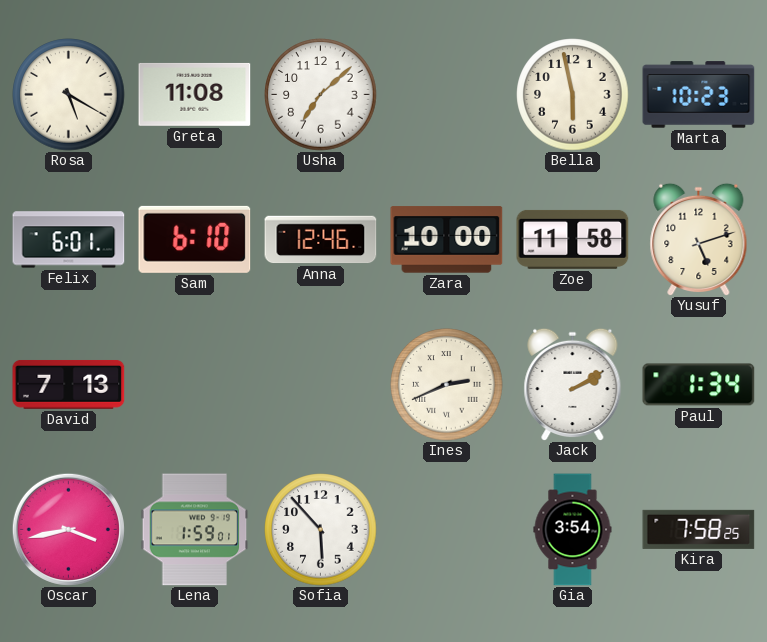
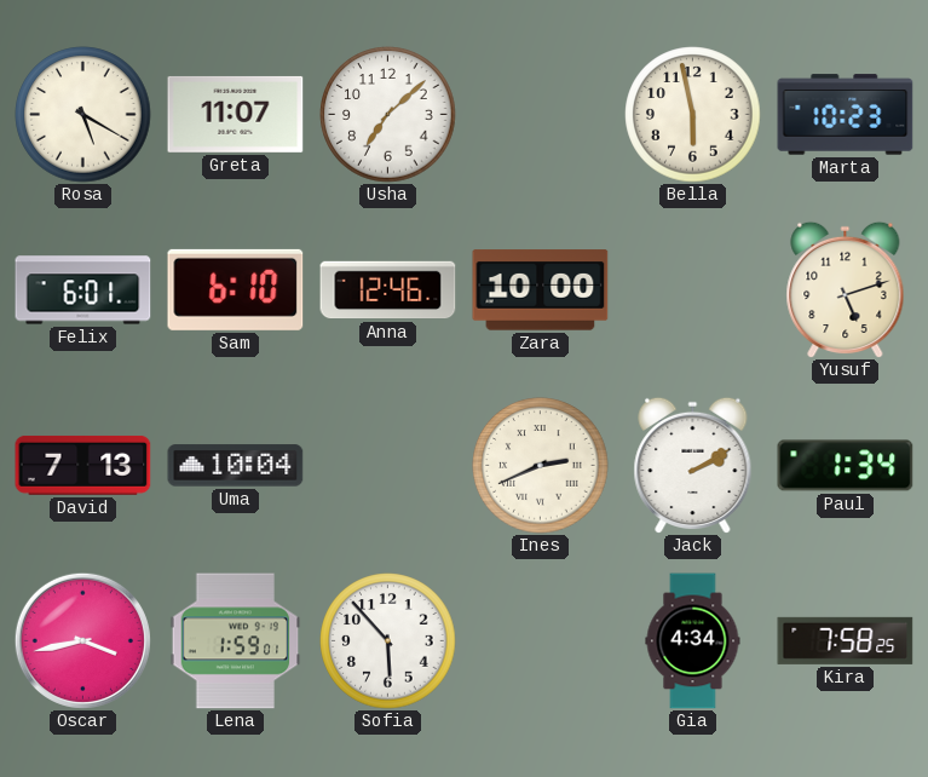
Greta: 11:08 -> 11:07
Zoe: 11:58 -> none
Uma: none -> 10:04
Gia: 3:54 -> 4:34
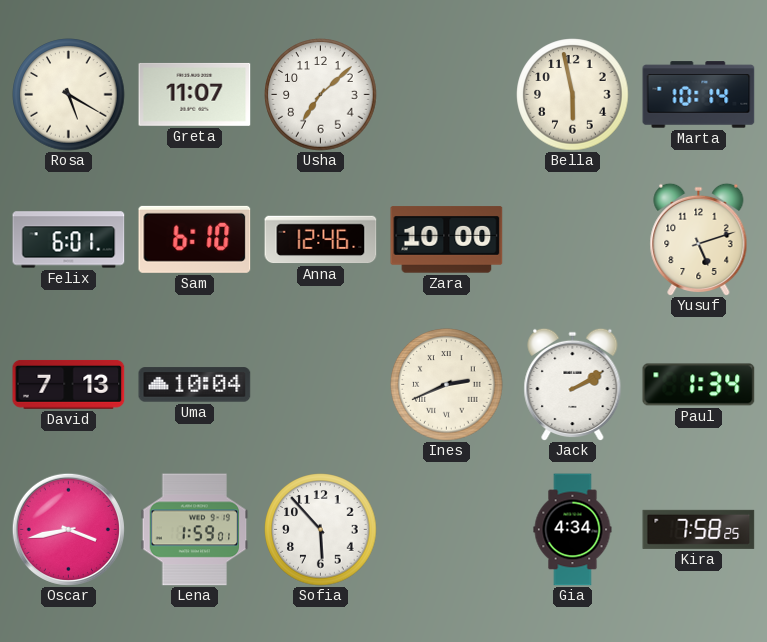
Marta: 10:23 -> 10:14
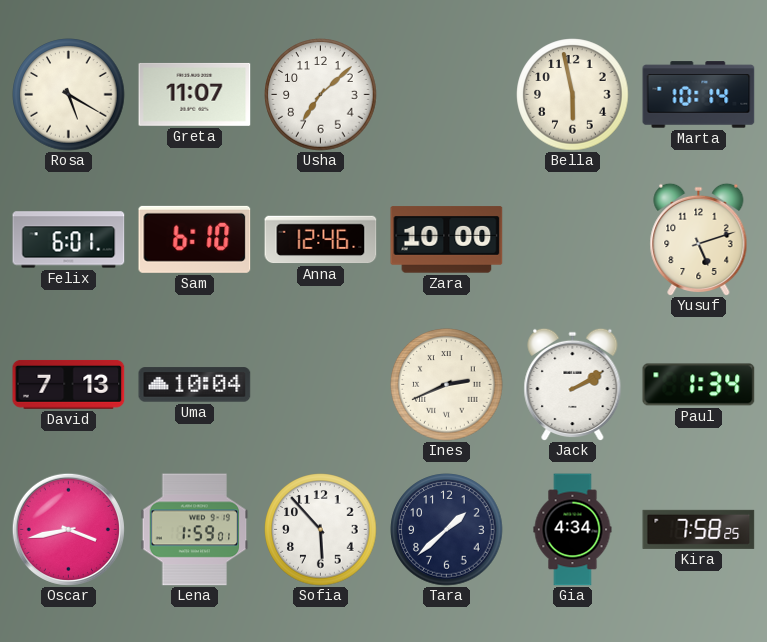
Tara: none -> 1:38
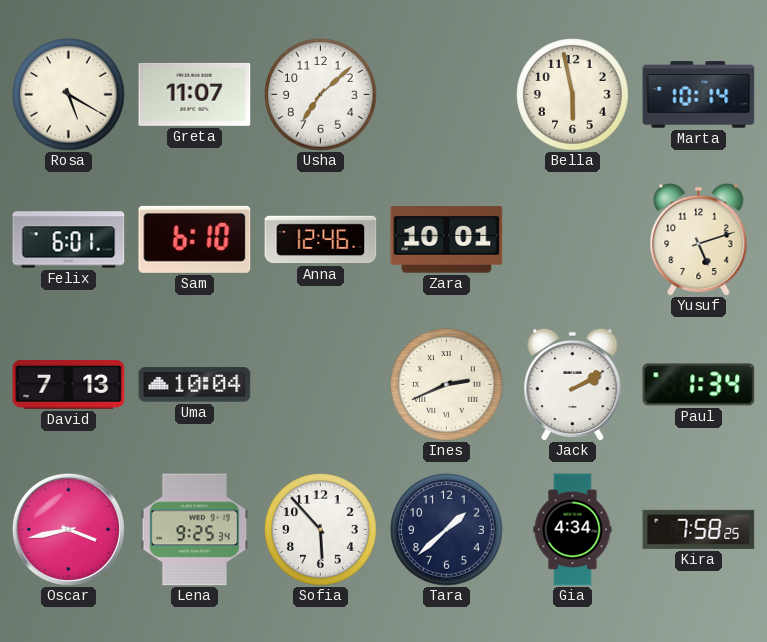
Zara: 10:00 -> 10:01
Lena: 1:59 -> 9:25
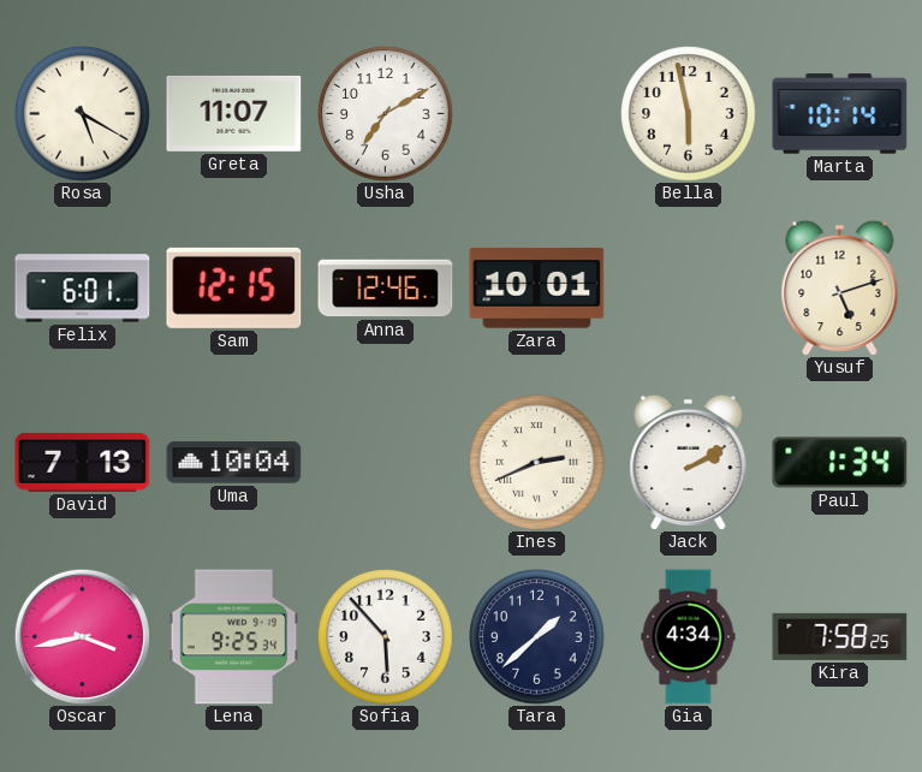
Usha: 7:08 -> 7:10
Sam: 6:10 -> 12:15
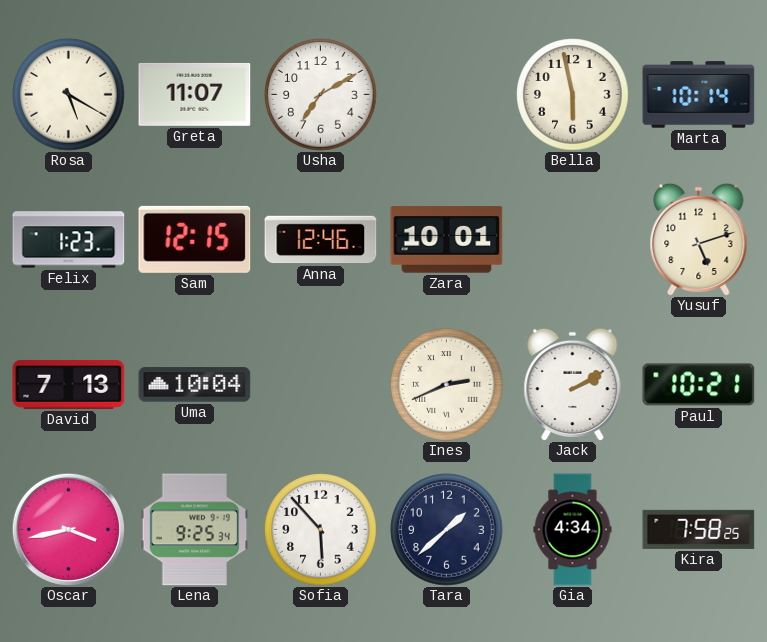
Felix: 6:01 -> 1:23
Paul: 1:34 -> 10:21
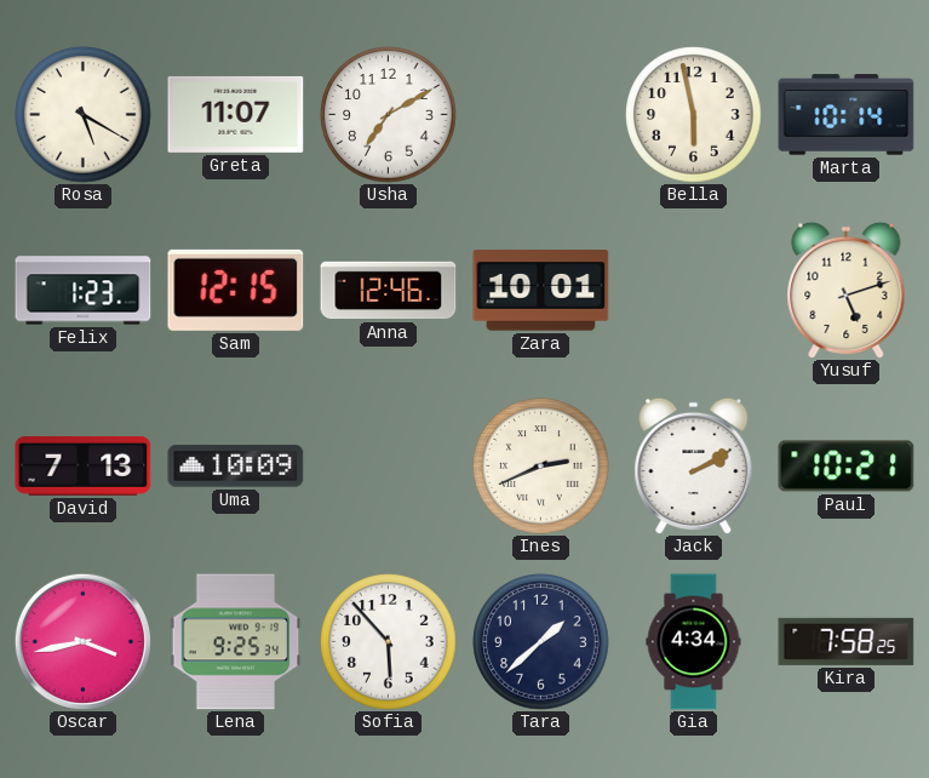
Uma: 10:04 -> 10:09
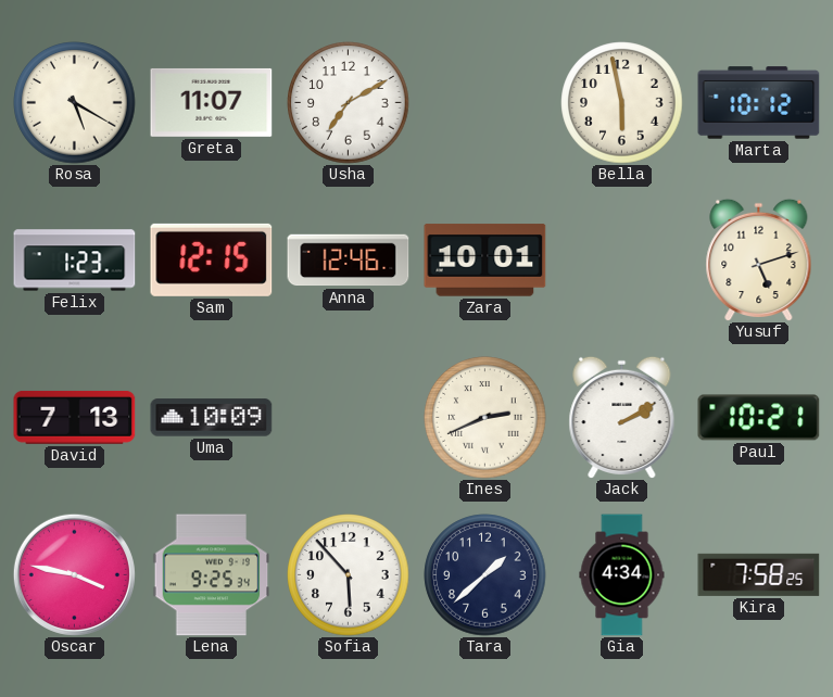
Marta: 10:14 -> 10:12
Oscar: 3:43 -> 3:47
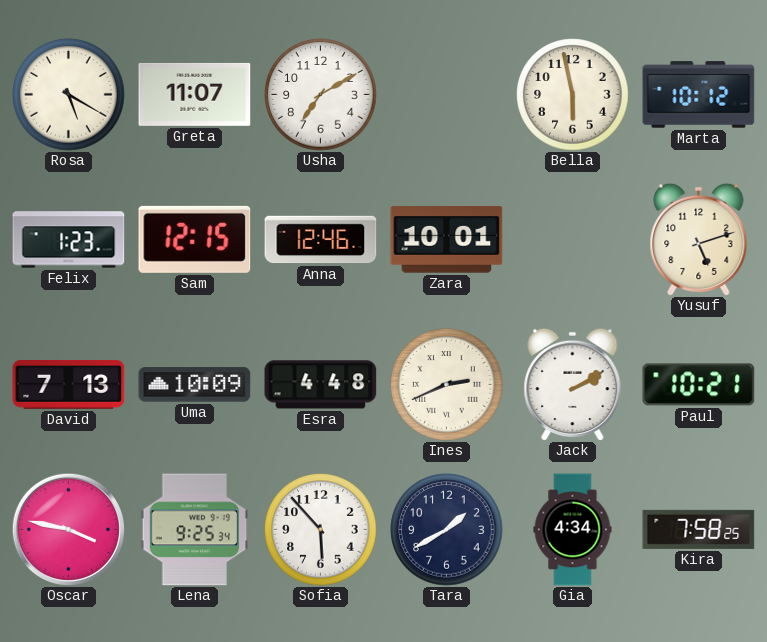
Esra: none -> 4:48
Tara: 1:38 -> 1:40
